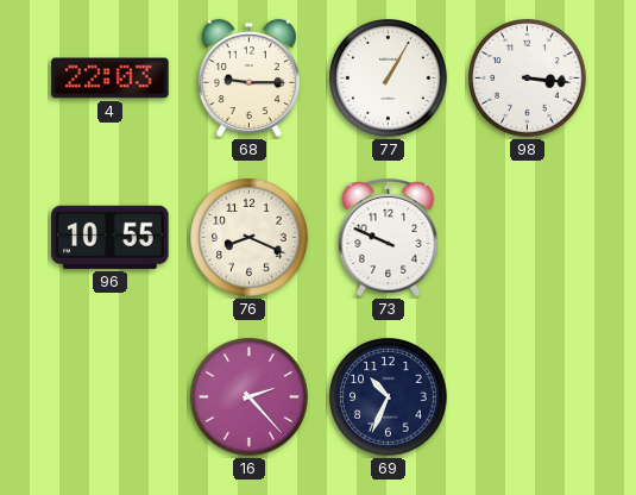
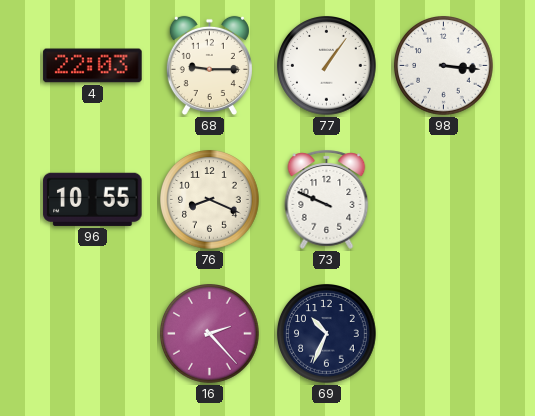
77: 1:05 -> 1:06
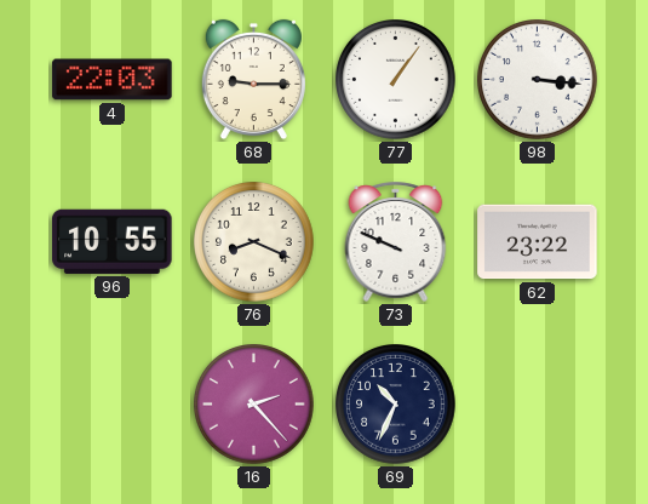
62: none -> 23:22
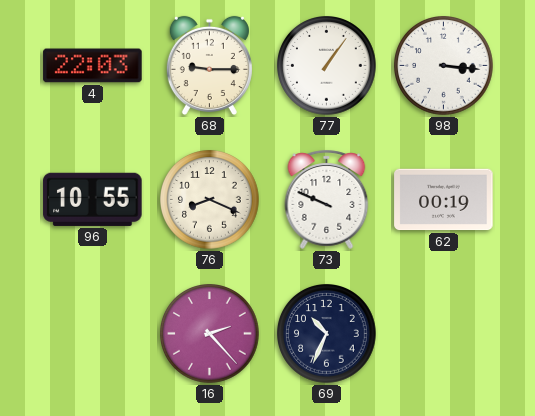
62: 23:22 -> 00:19
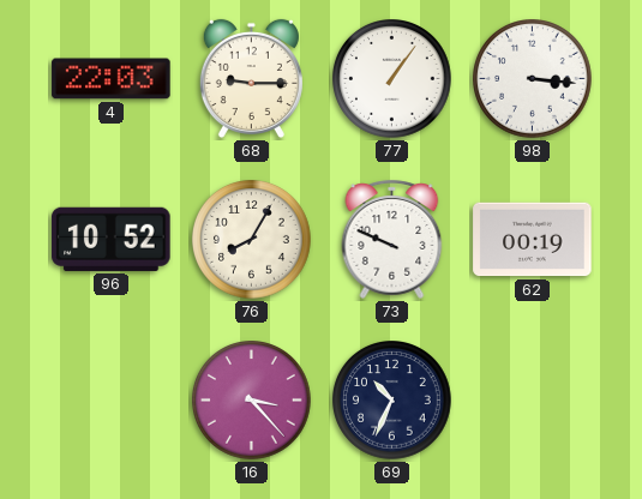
96: 10:55 -> 10:52
76: 8:19 -> 8:05
16: 2:23 -> 3:23
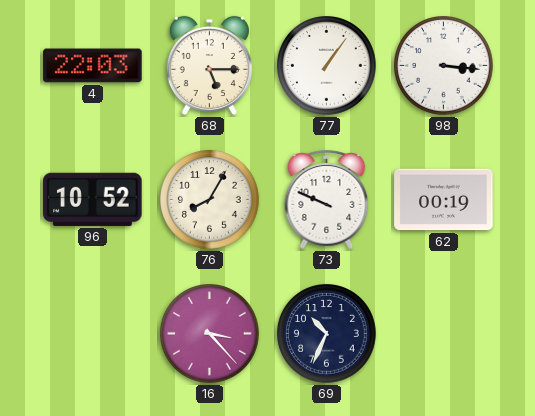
68: 9:15 -> 5:15
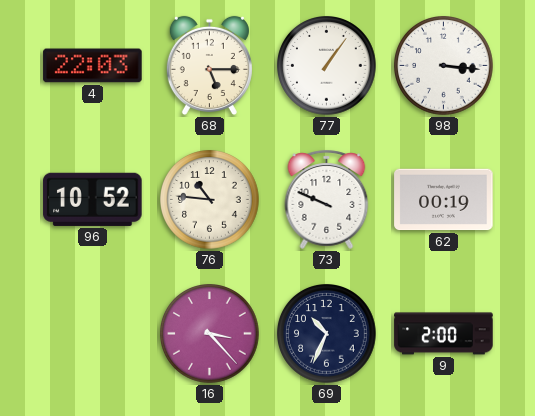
76: 8:05 -> 10:46
9: none -> 2:00
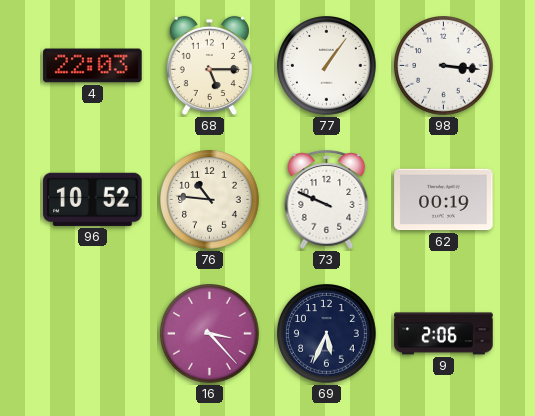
69: 10:34 -> 5:34
9: 2:00 -> 2:06
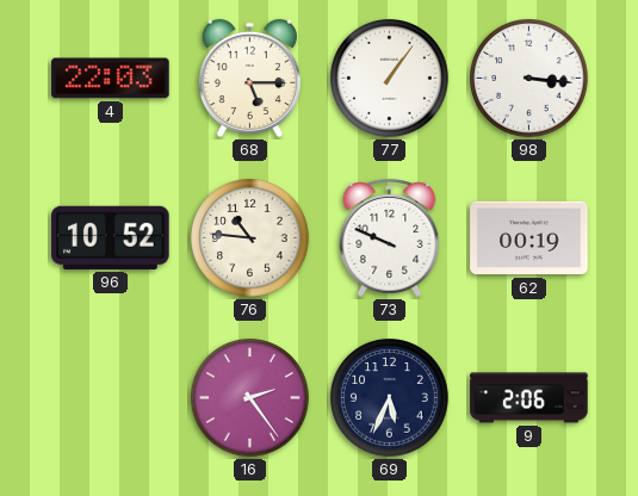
16: 3:23 -> 2:24
